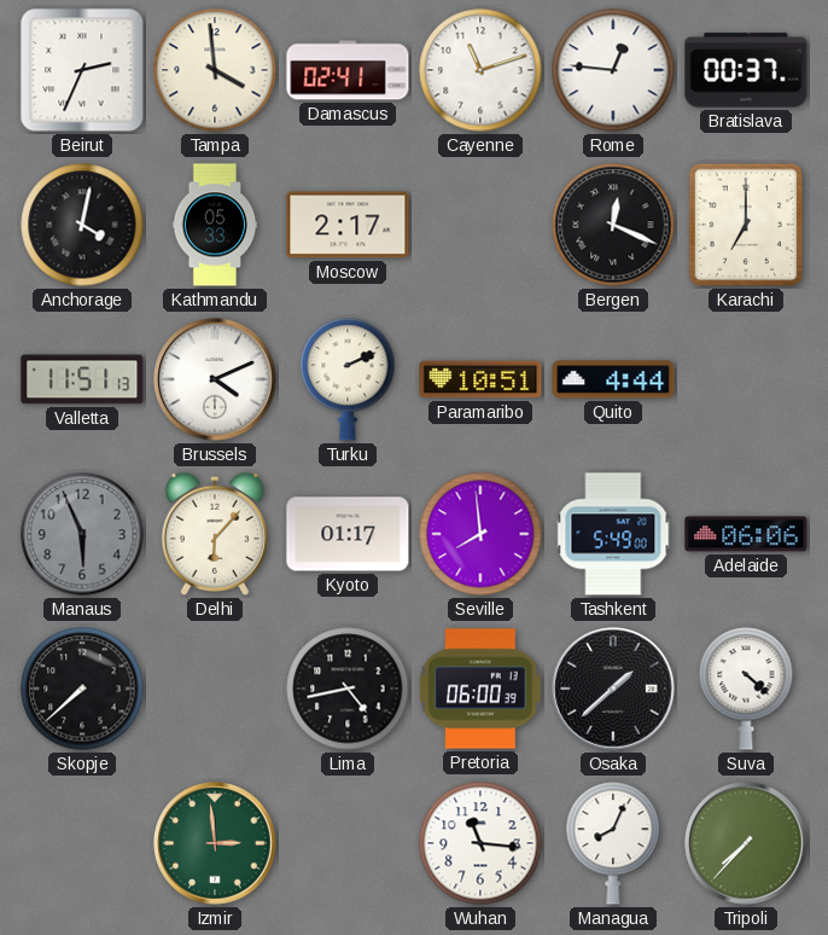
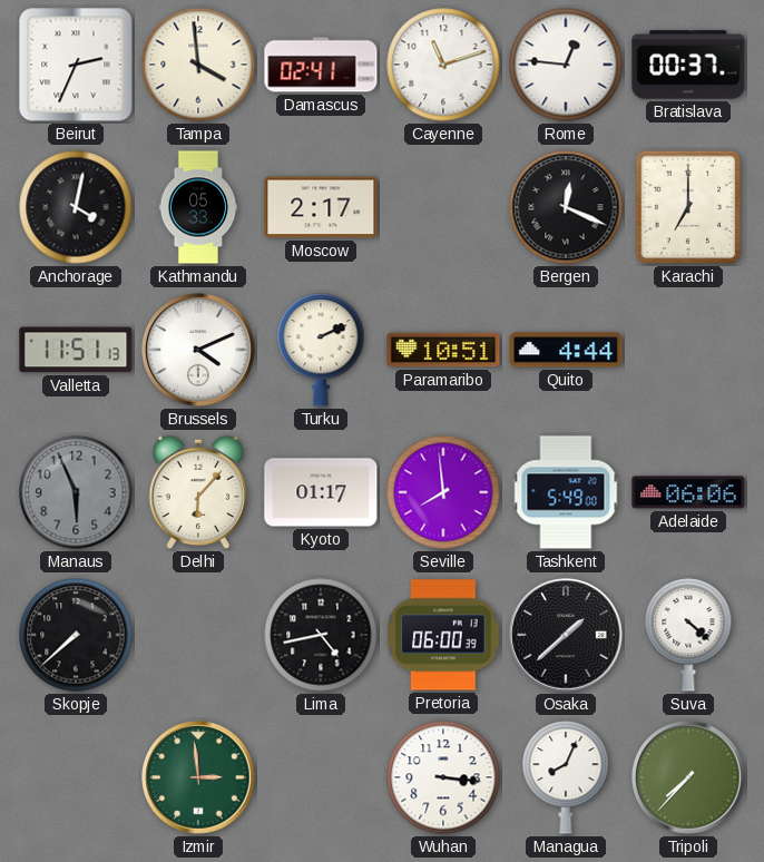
Wuhan: 11:16 -> 3:16
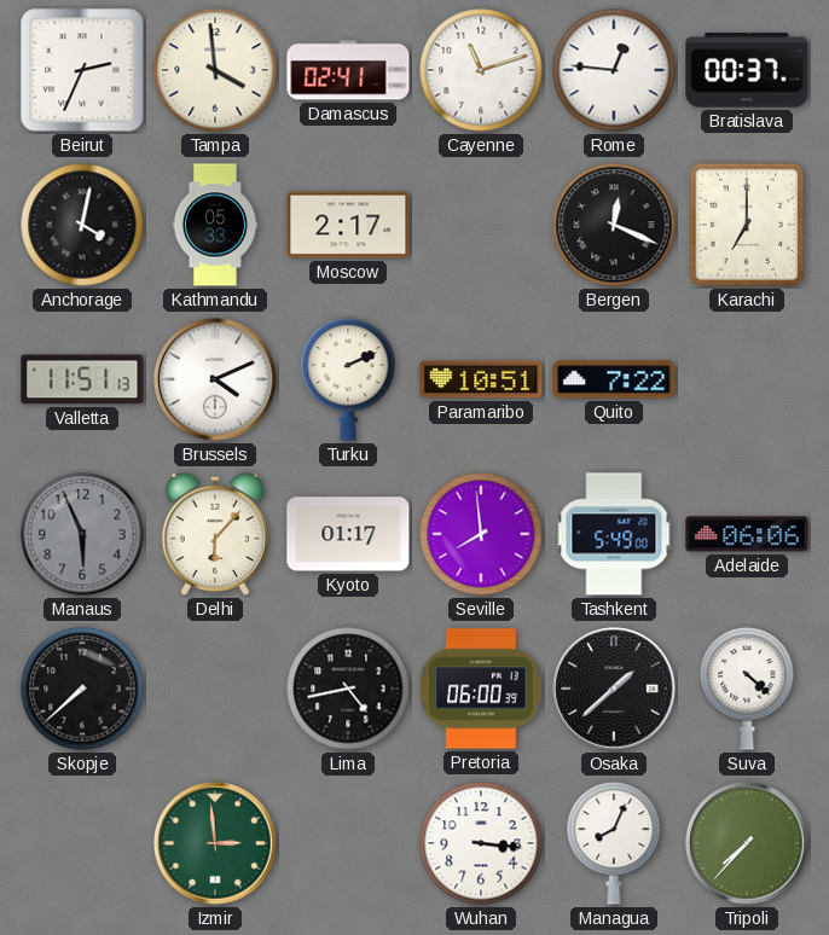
Quito: 4:44 -> 7:22
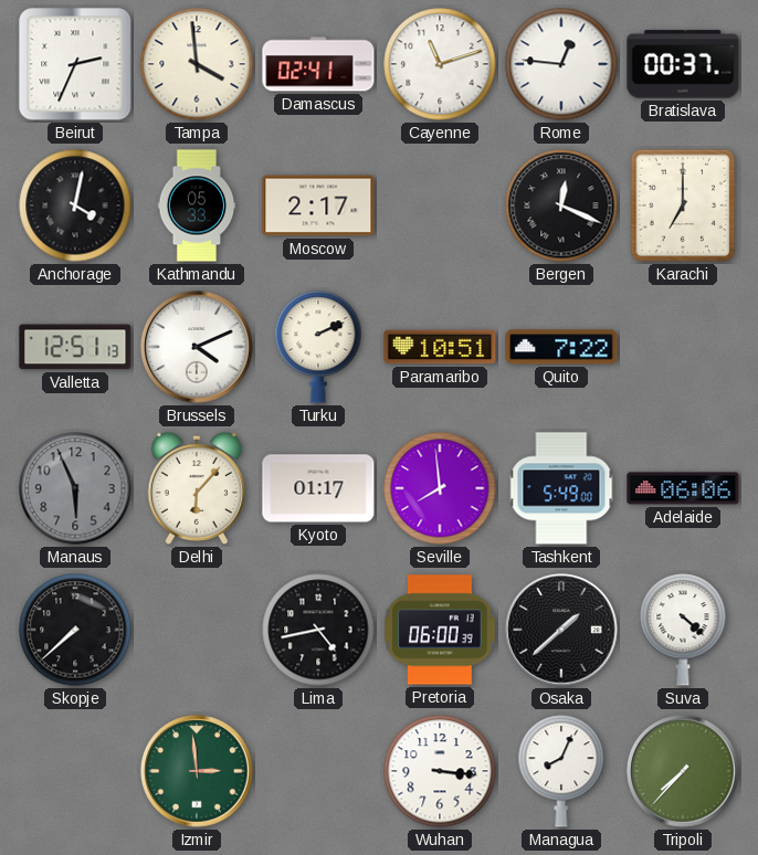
Valletta: 11:51 -> 12:51
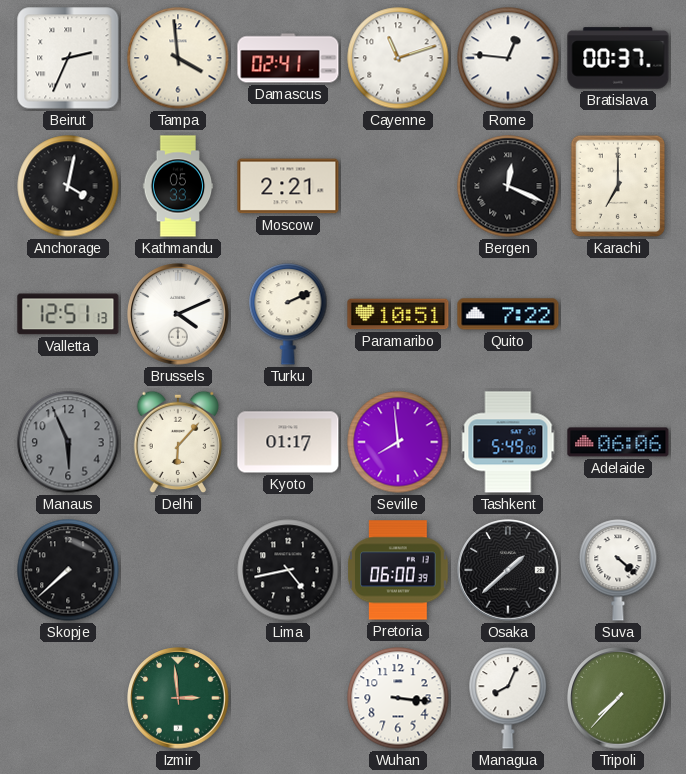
Moscow: 2:17 -> 2:21
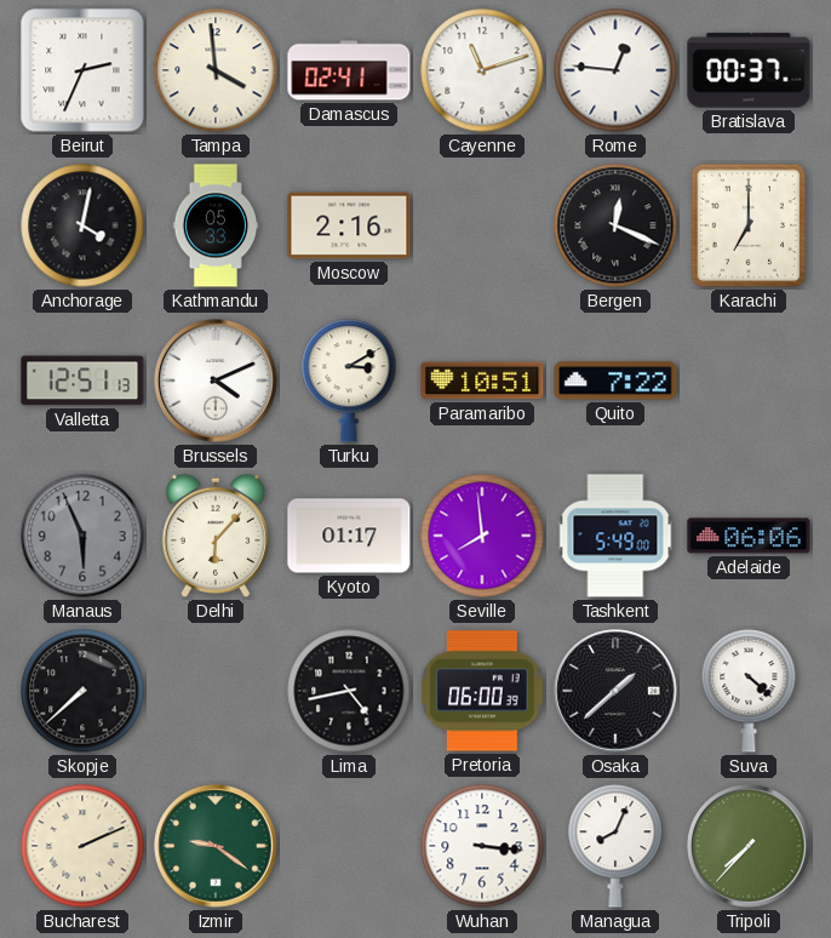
Moscow: 2:21 -> 2:16
Turku: 2:11 -> 3:10
Bucharest: none -> 2:11
Izmir: 2:59 -> 9:21
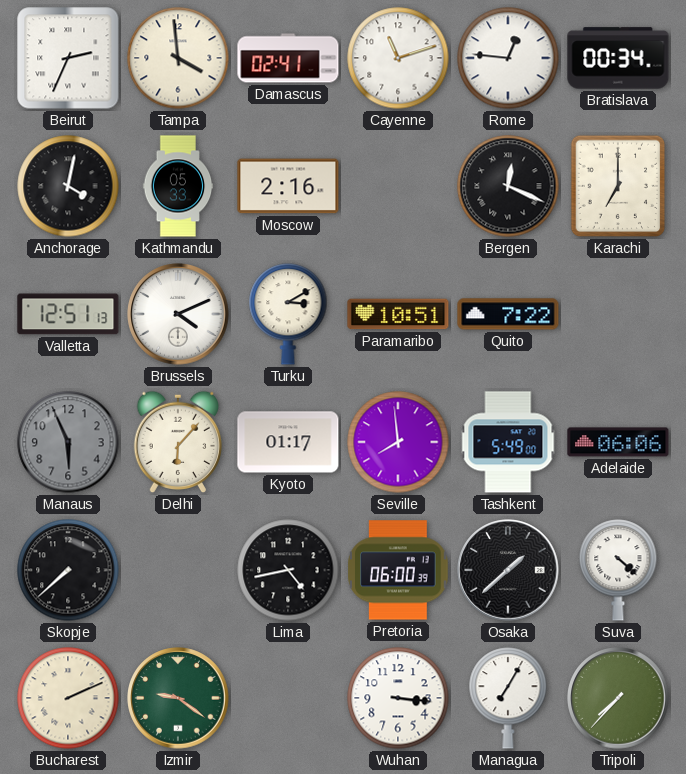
Bratislava: 00:37 -> 00:34
Managua: 8:04 -> 7:05
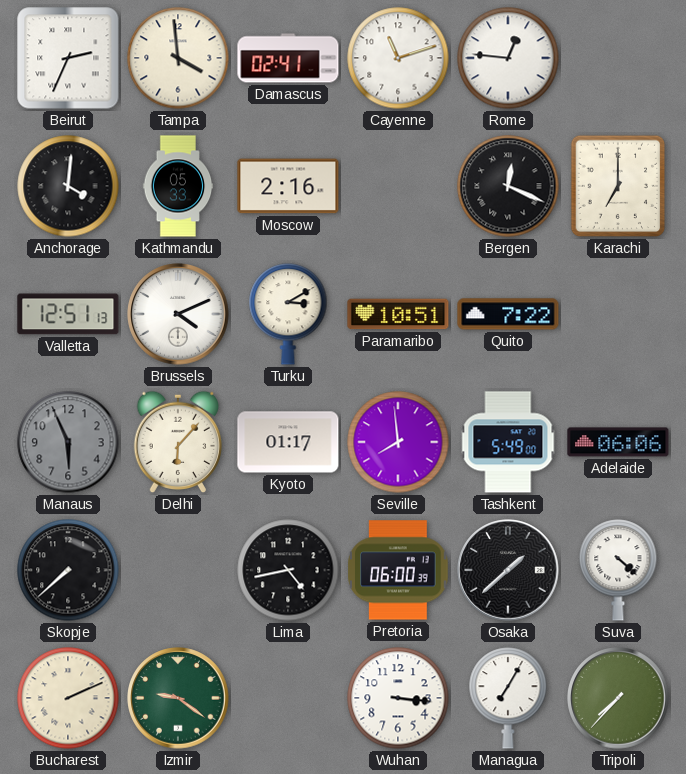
Bratislava: 00:34 -> none
Anchorage: 4:02 -> 4:01
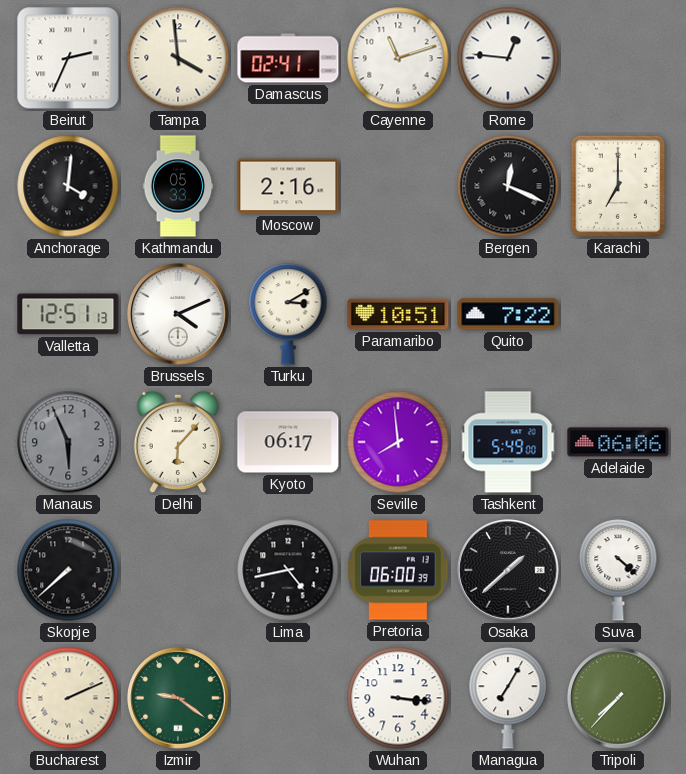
Kyoto: 01:17 -> 06:17
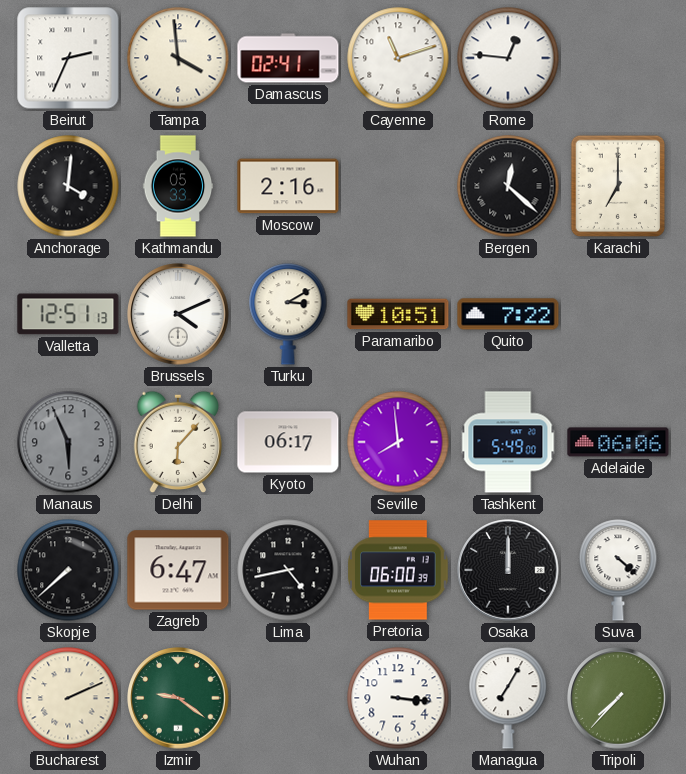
Bergen: 12:19 -> 12:22
Zagreb: none -> 6:47
Osaka: 1:38 -> 12:00
